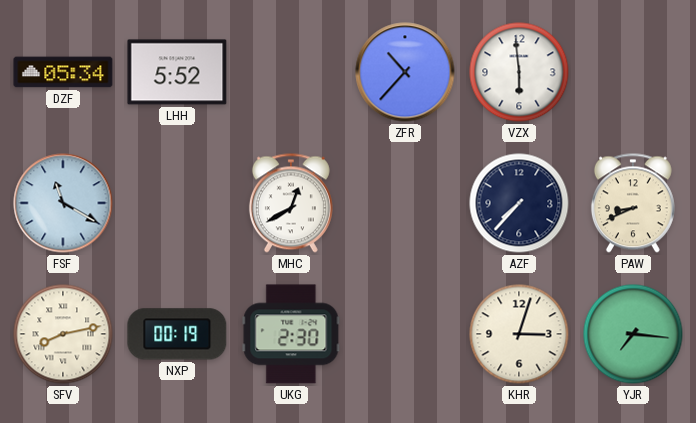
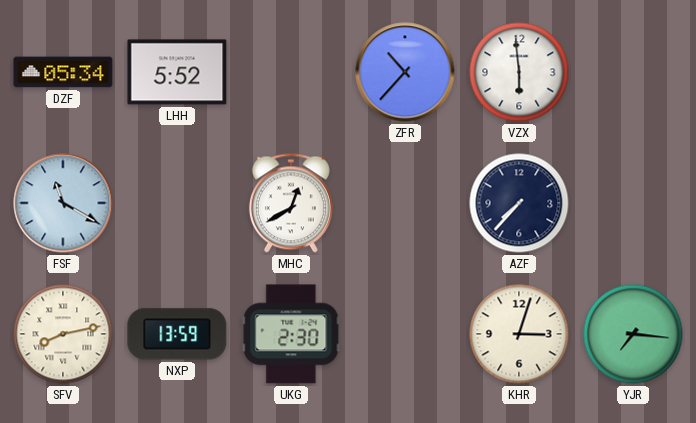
PAW: 8:41 -> none
NXP: 00:19 -> 13:59
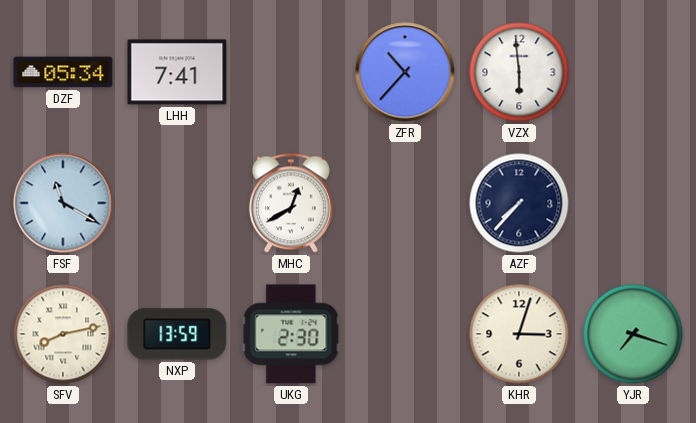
LHH: 5:52 -> 7:41
YJR: 7:16 -> 7:18
